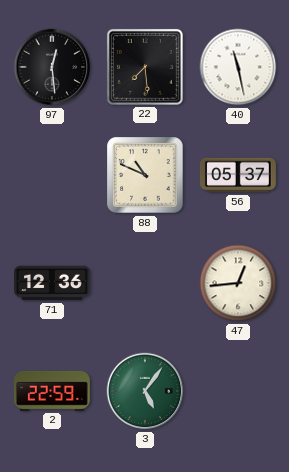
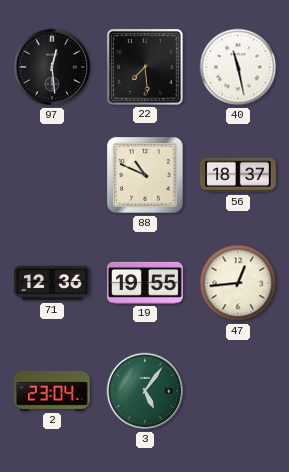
56: 05:37 -> 18:37
19: none -> 19:55
2: 22:59 -> 23:04
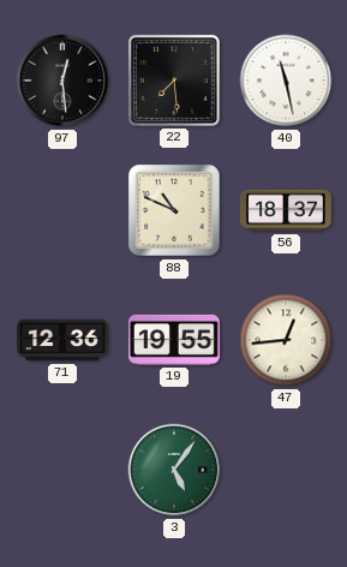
2: 23:04 -> none
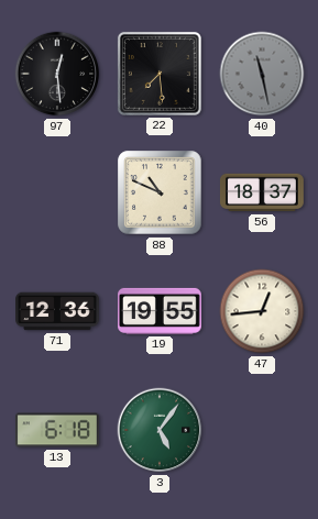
40 dial: white -> grey
13: none -> 6:18
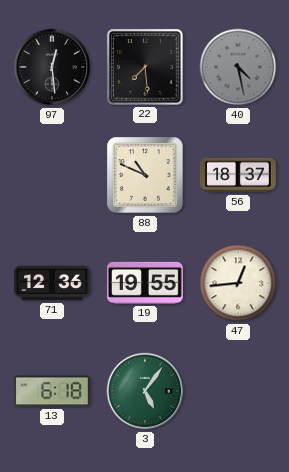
40: 11:28 -> 4:28
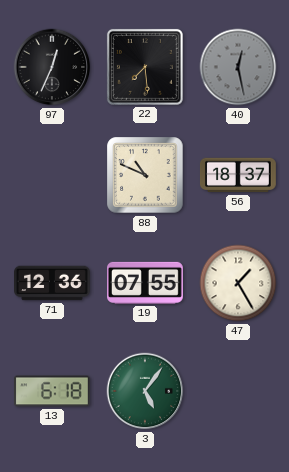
97: 12:29 -> 12:34
40: 4:28 -> 12:28
19: 19:55 -> 07:55
47: 12:44 -> 1:25
